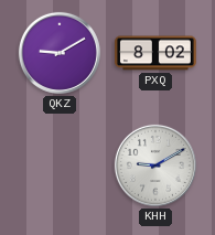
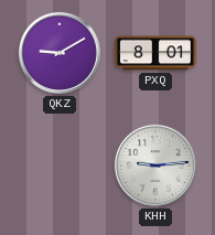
PXQ: 8:02 -> 8:01
KHH: 9:10 -> 9:14
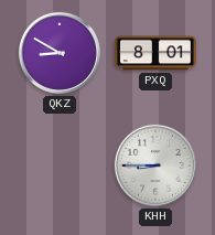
QKZ: 9:10 -> 8:50
KHH: 9:14 -> 8:45
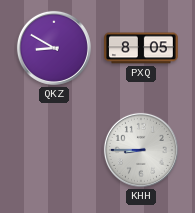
PXQ: 8:01 -> 8:05
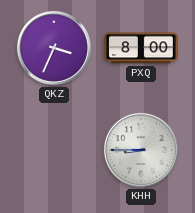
QKZ: 8:50 -> 3:34
PXQ: 8:05 -> 8:00
